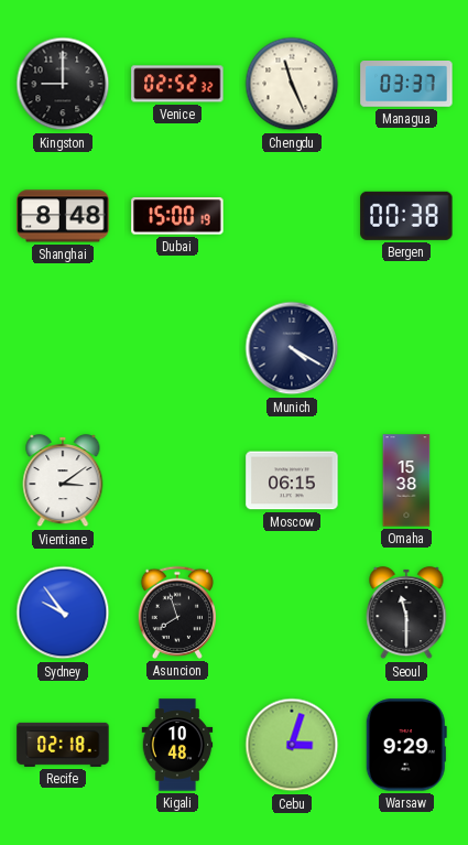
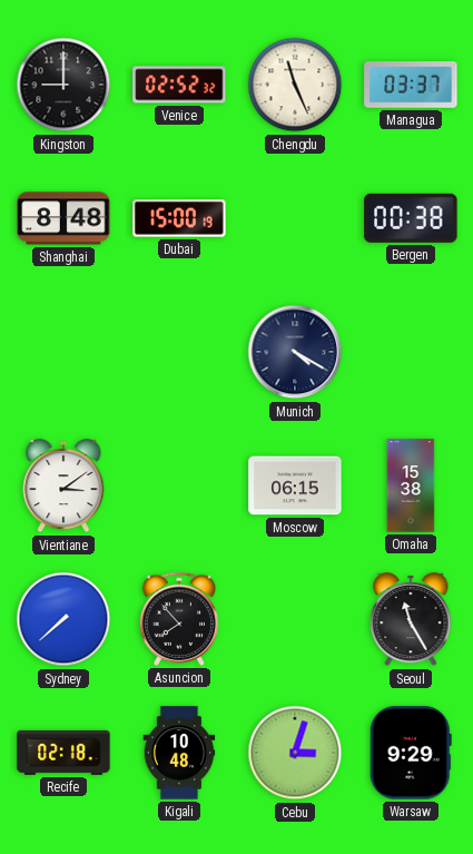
Sydney: 9:54 -> 7:38
Asuncion: 7:57 -> 7:53
Seoul: 11:30 -> 11:25
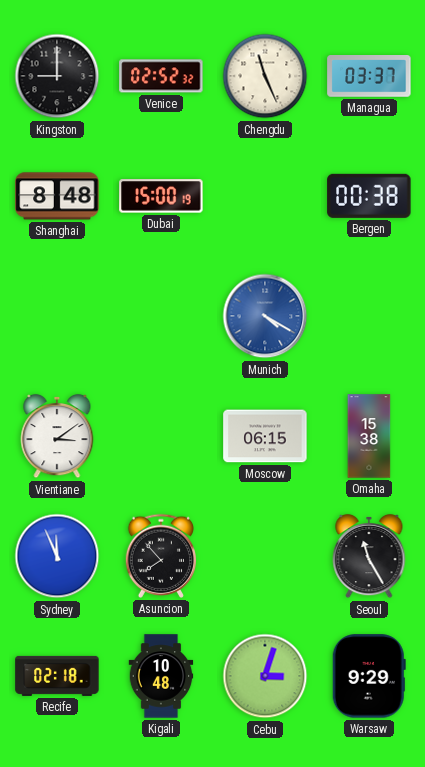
Munich dial: navy -> blue
Sydney: 7:38 -> 11:56
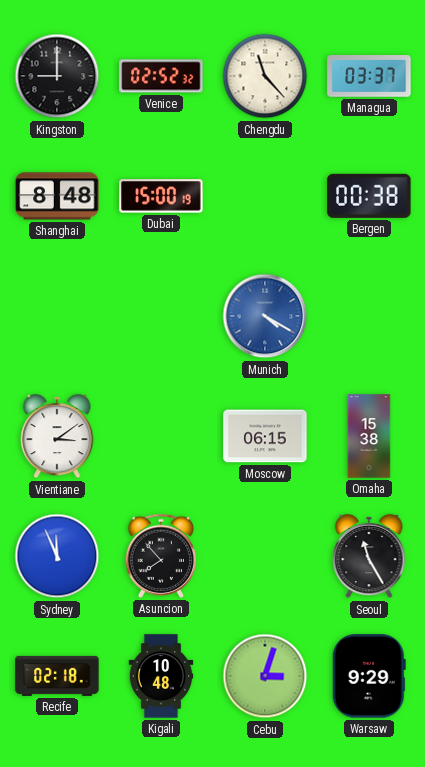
Chengdu: 11:26 -> 11:23
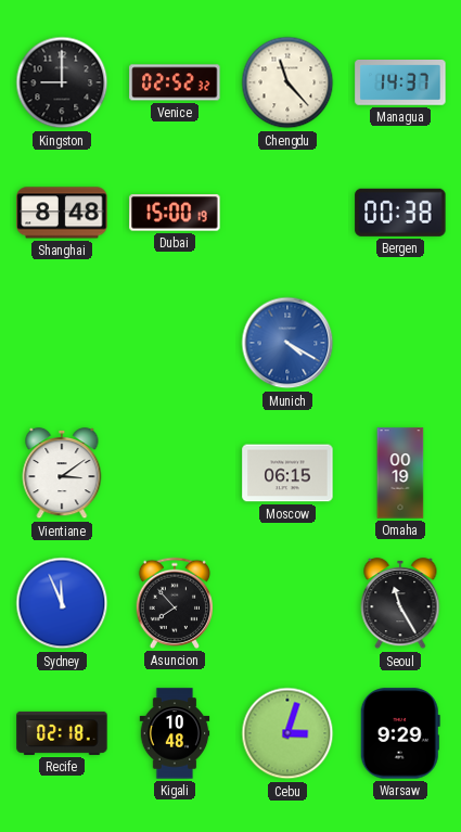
Managua: 03:37 -> 14:37
Omaha: 15:38 -> 00:19
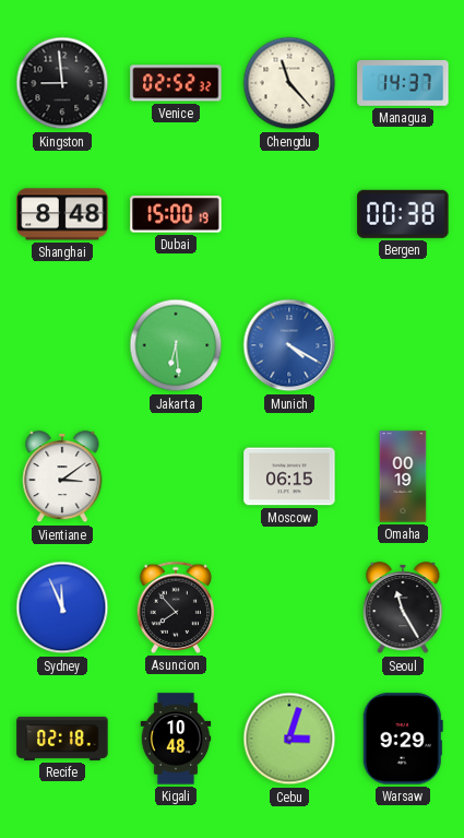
Kingston: 9:00 -> 8:59
Jakarta: none -> 6:29
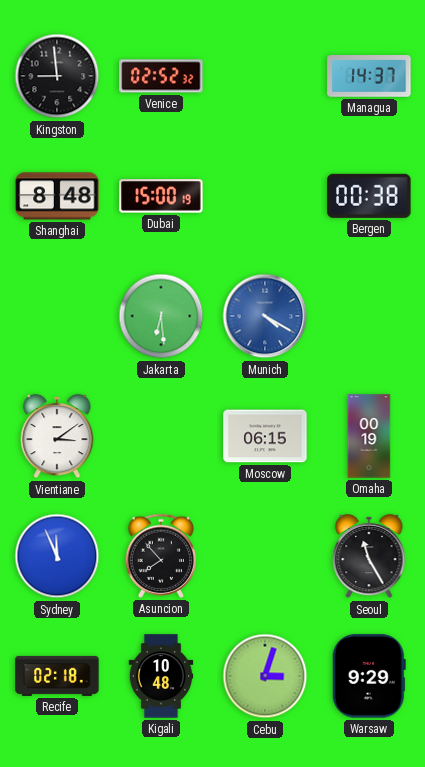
Chengdu: 11:23 -> none
